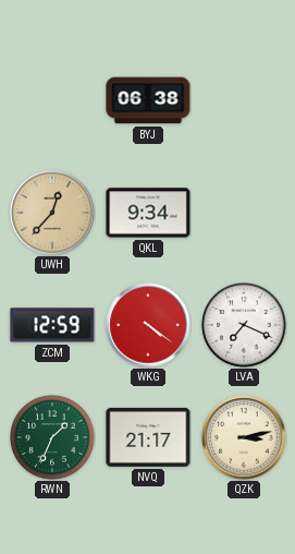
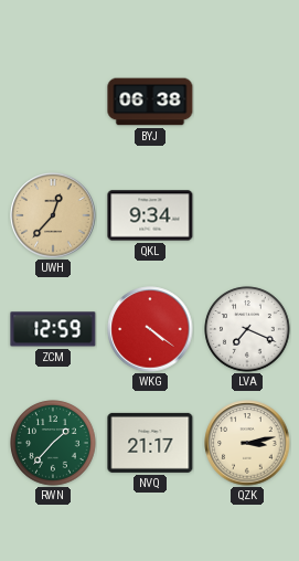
RWN: 1:34 -> 1:37
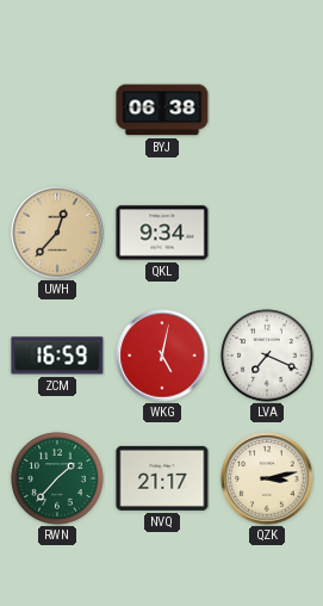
ZCM: 12:59 -> 16:59
WKG: 4:21 -> 5:02
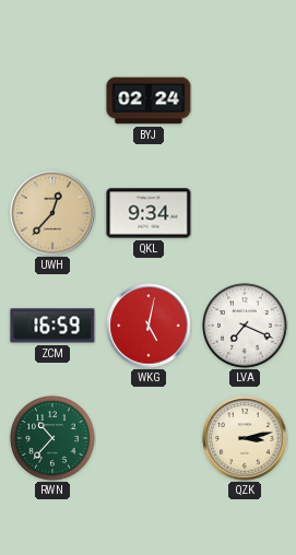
BYJ: 06:38 -> 02:24
RWN: 1:37 -> 10:37
NVQ: 21:17 -> none
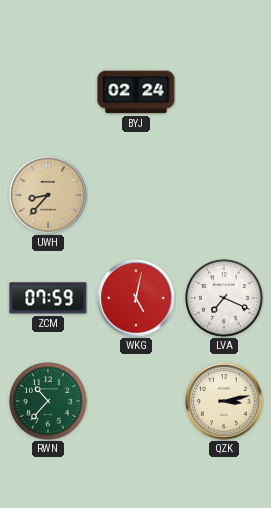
UWH: 12:37 -> 8:37
QKL: 9:34 -> none
ZCM: 16:59 -> 07:59
